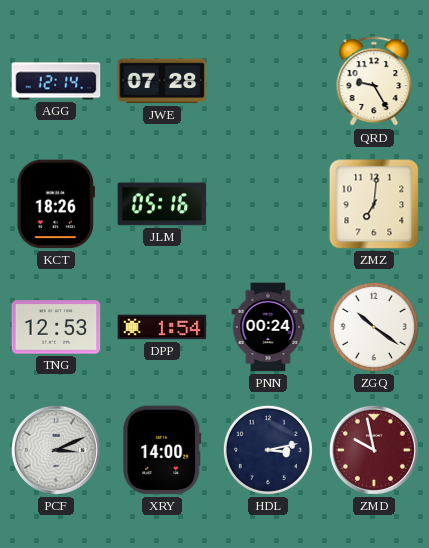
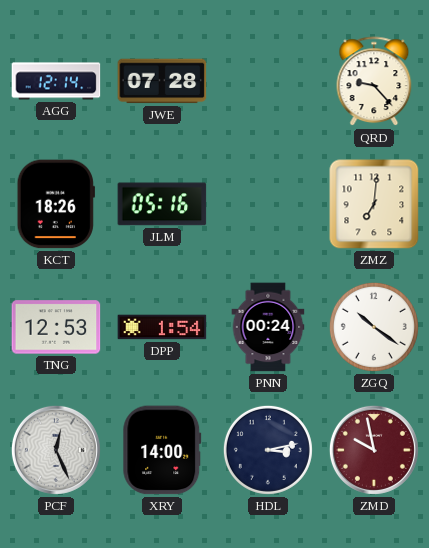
QRD: 9:25 -> 9:23
PCF: 3:11 -> 12:26
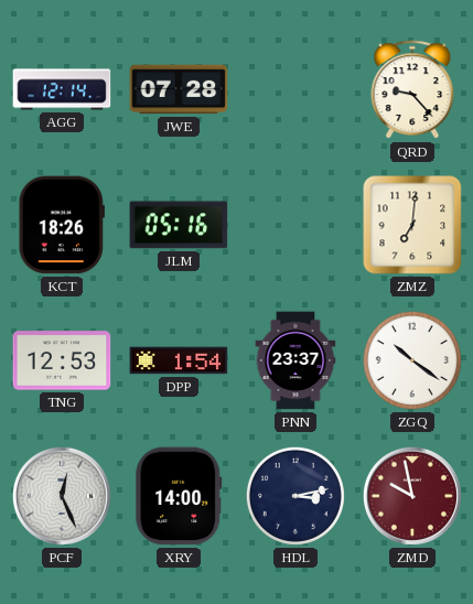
PNN: 00:24 -> 23:37
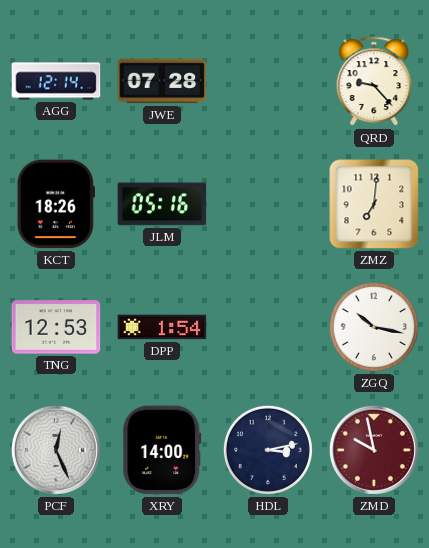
PNN: 23:37 -> none
ZGQ: 10:21 -> 10:17
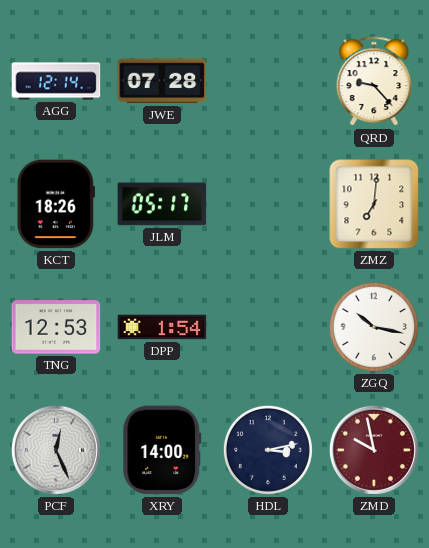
JLM: 05:16 -> 05:17
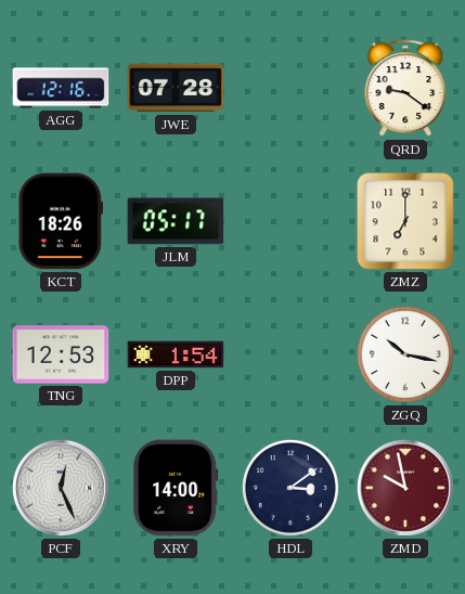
AGG: 12:14 -> 12:16
QRD: 9:23 -> 9:21
ZMZ: 7:01 -> 7:00
HDL: 3:13 -> 3:09
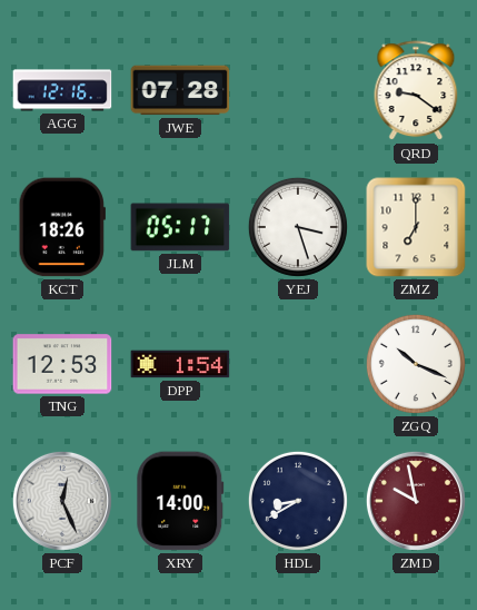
YEJ: none -> 3:27
ZGQ: 10:17 -> 10:19
HDL: 3:09 -> 8:40
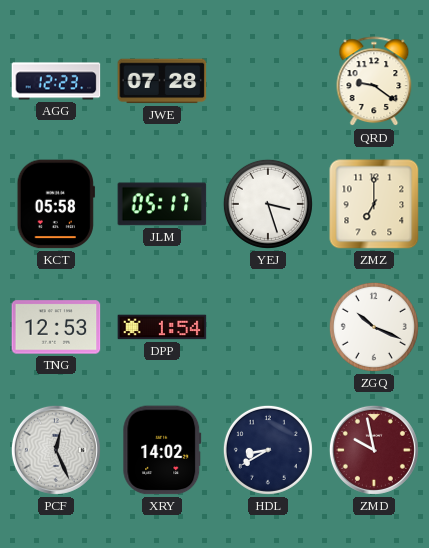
AGG: 12:16 -> 12:23
KCT: 18:26 -> 05:58
XRY: 14:00 -> 14:02
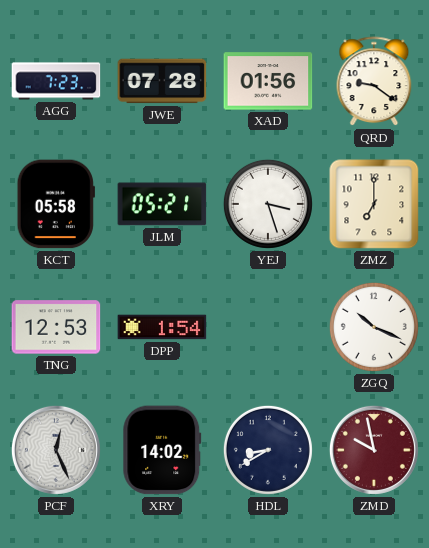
AGG: 12:23 -> 7:23
XAD: none -> 01:56
JLM: 05:17 -> 05:21
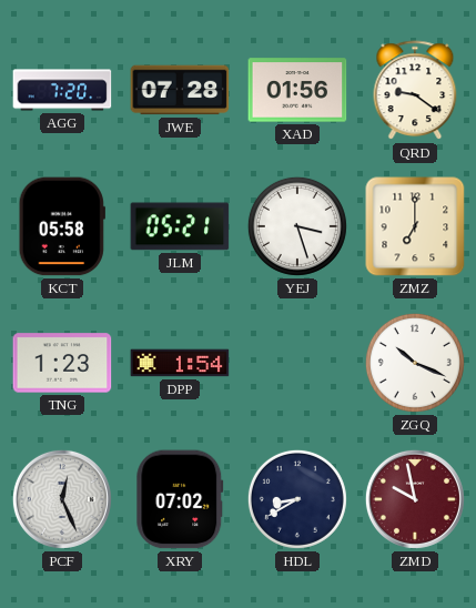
AGG: 7:23 -> 7:20
TNG: 12:53 -> 1:23
XRY: 14:02 -> 07:02
